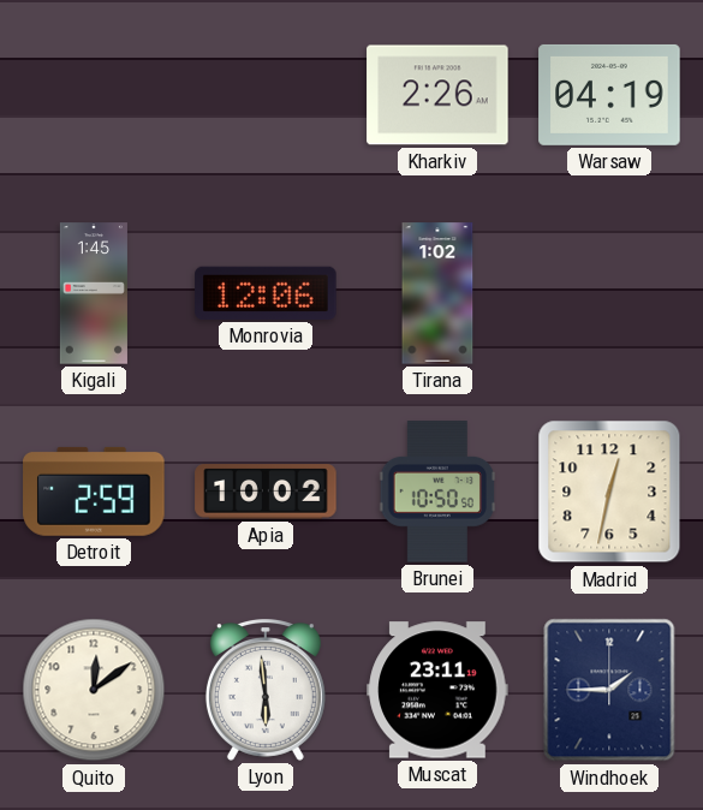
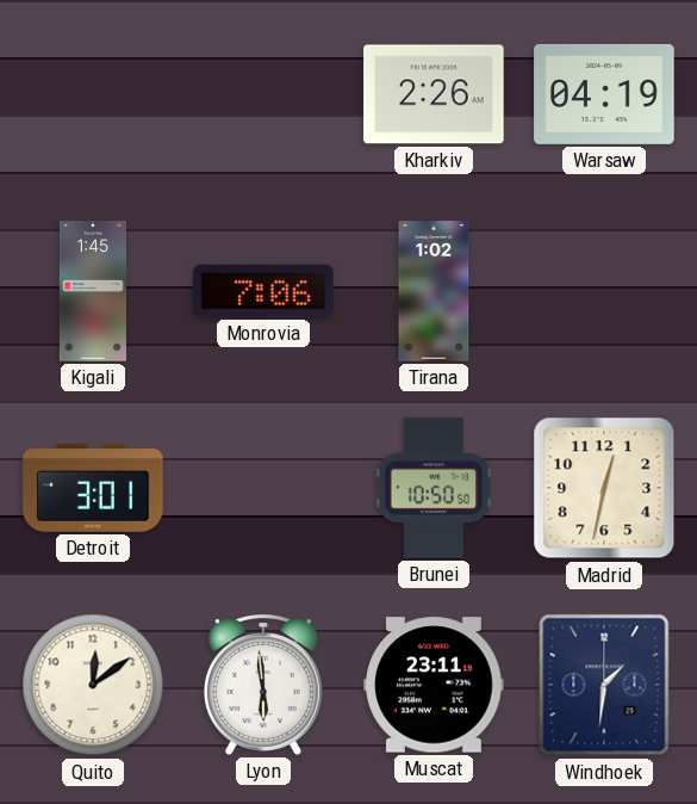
Monrovia: 12:06 -> 7:06
Detroit: 2:59 -> 3:01
Apia: 10:02 -> none
Windhoek: 1:45 -> 1:31
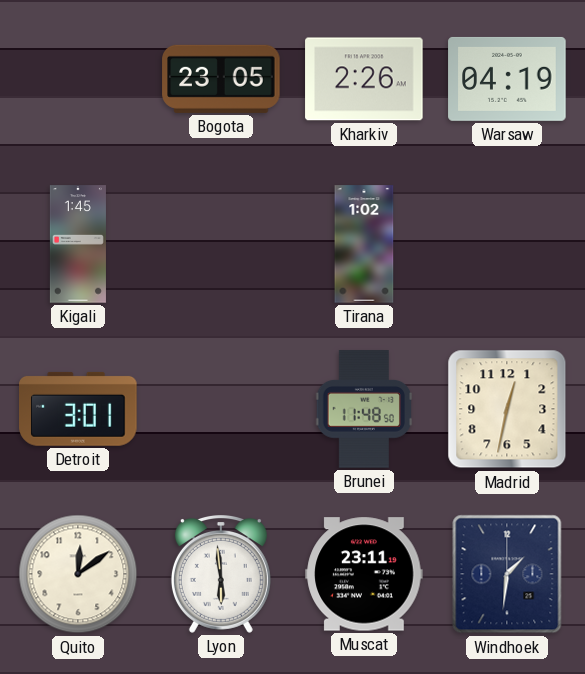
Bogota: none -> 23:05
Monrovia: 7:06 -> none
Brunei: 10:50 -> 11:48
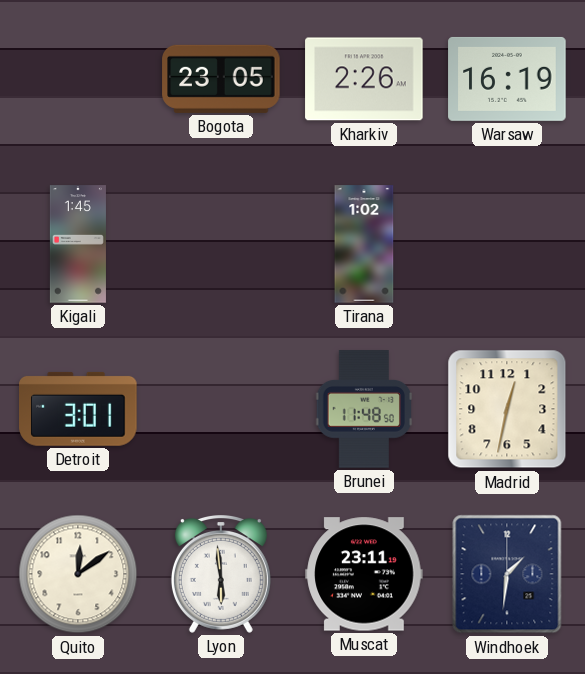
Warsaw: 04:19 -> 16:19
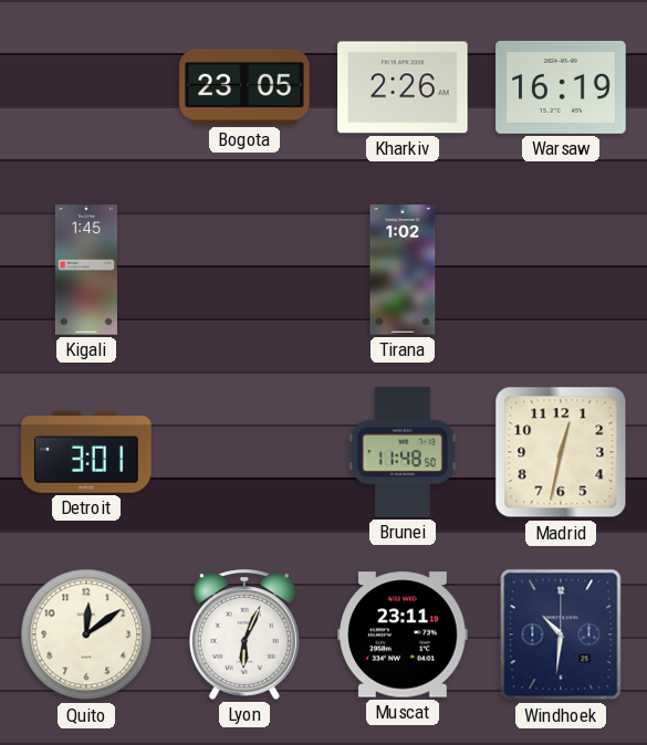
Lyon: 5:59 -> 6:04
Windhoek: 1:31 -> 10:31
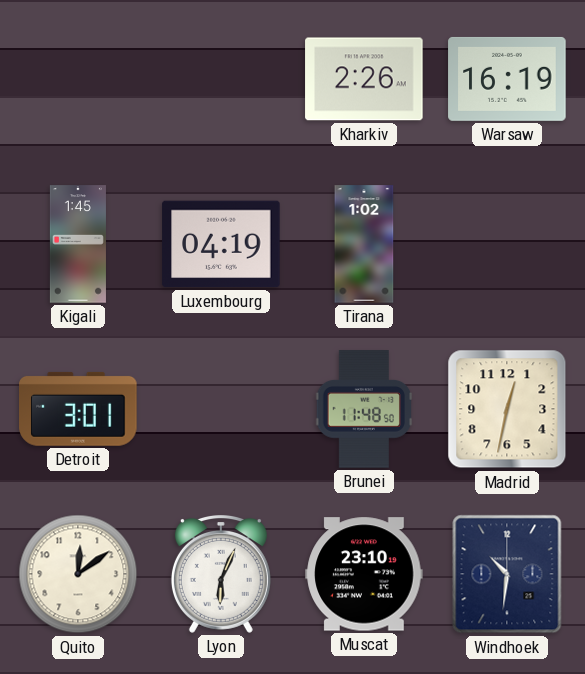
Bogota: 23:05 -> none
Luxembourg: none -> 04:19
Muscat: 23:11 -> 23:10
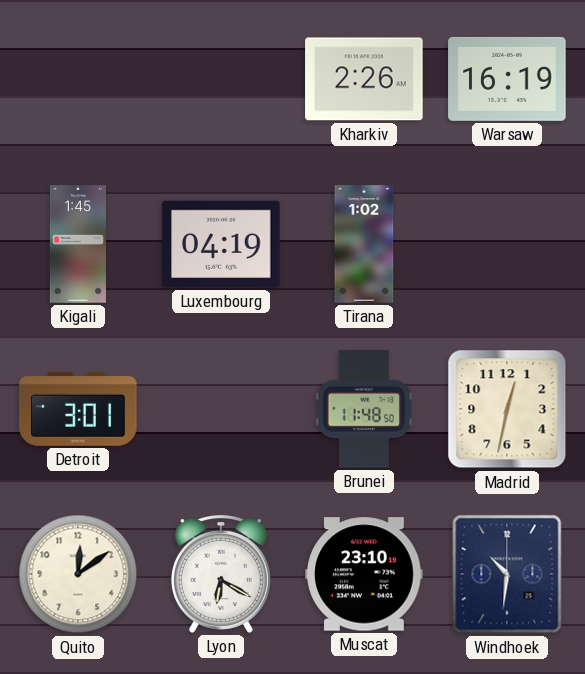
Lyon: 6:04 -> 6:20
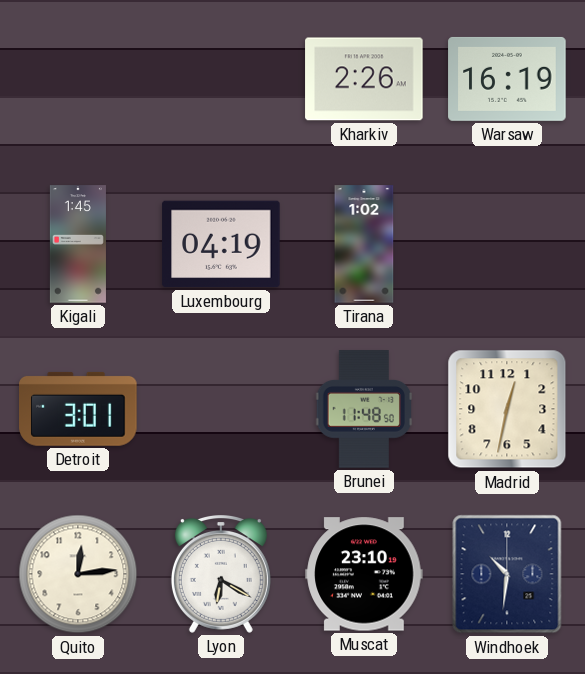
Quito: 12:09 -> 12:14
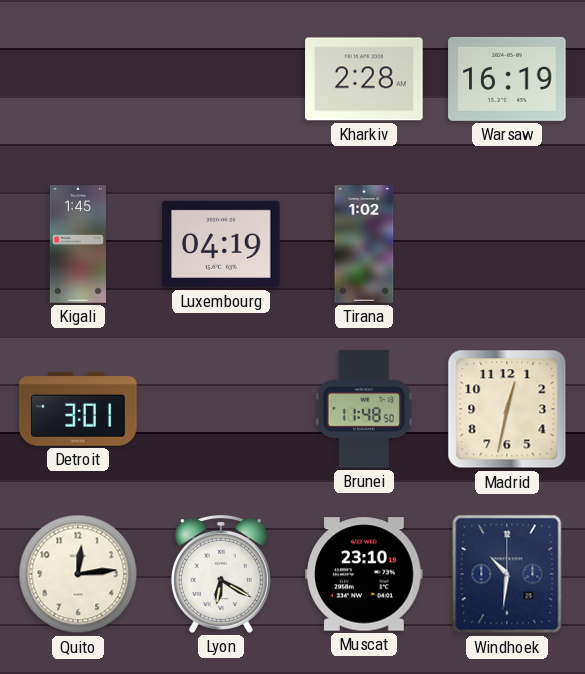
Kharkiv: 2:26 -> 2:28
